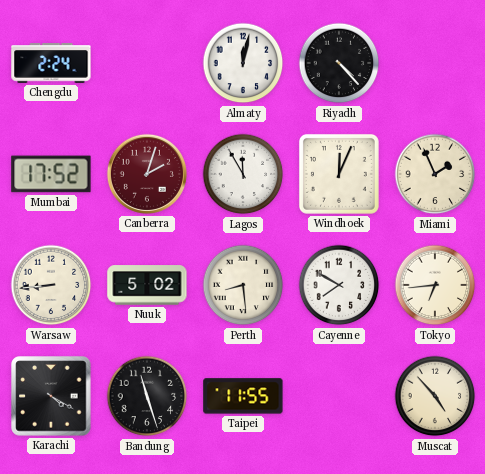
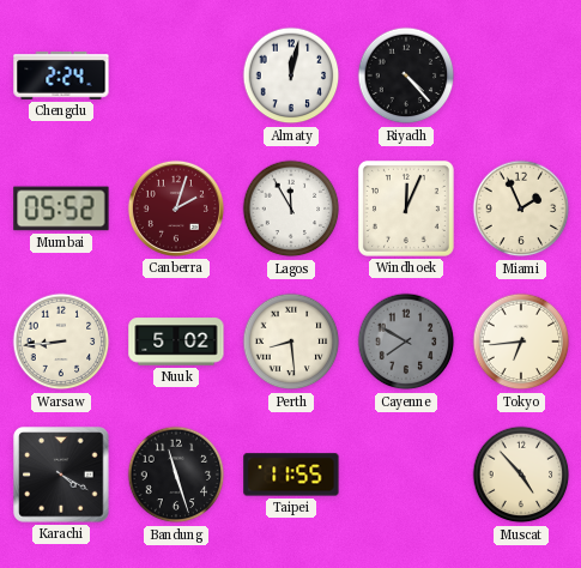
Mumbai: 17:52 -> 05:52
Cayenne dial: white -> grey
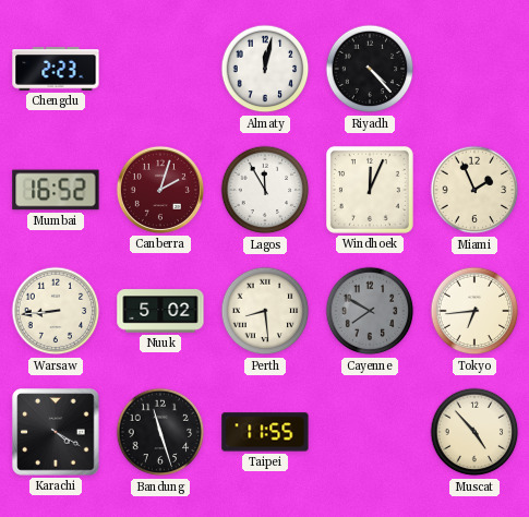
Chengdu: 2:24 -> 2:23
Mumbai: 05:52 -> 16:52
